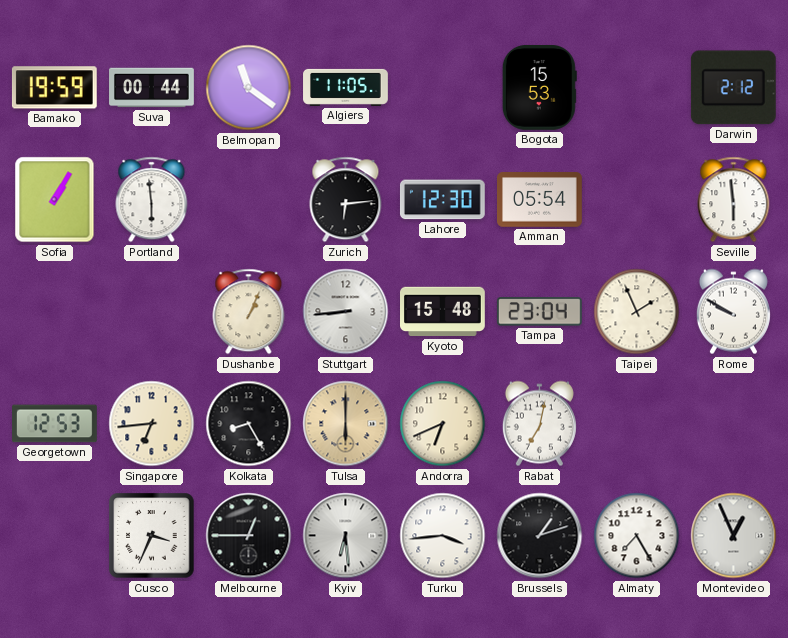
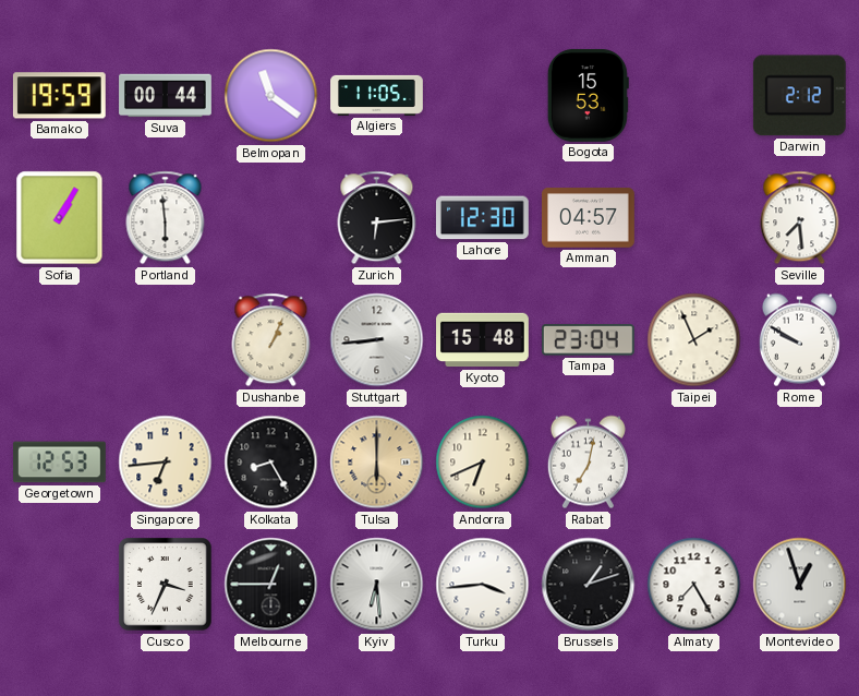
Amman: 05:54 -> 04:57
Seville: 5:59 -> 7:29
Montevideo: 12:56 -> 12:57
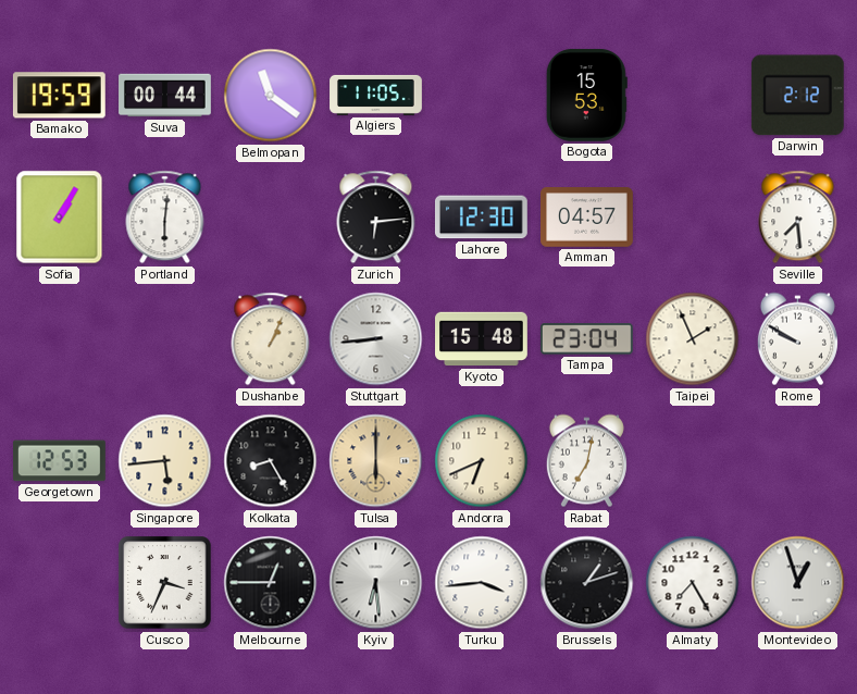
Portland: 5:59 -> 6:01
Singapore: 6:44 -> 5:44
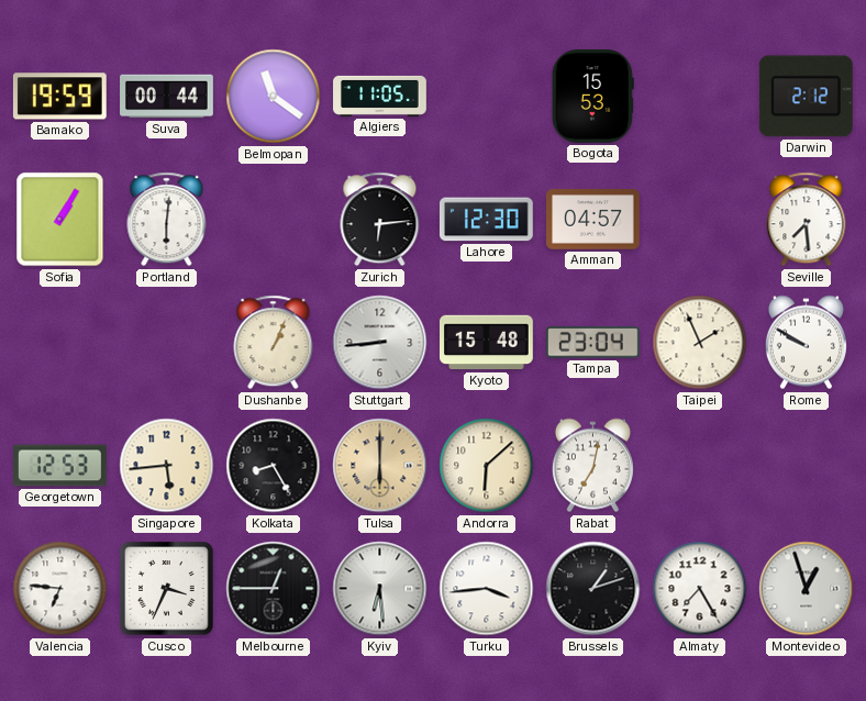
Andorra: 6:41 -> 6:08
Valencia: none -> 6:46
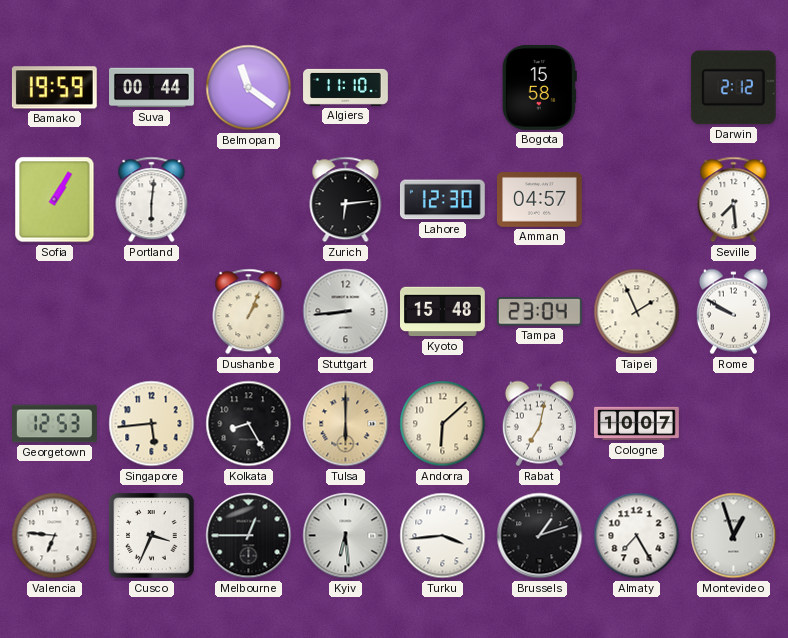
Algiers: 11:05 -> 11:10
Bogota: 15:53 -> 15:58
Cologne: none -> 10:07
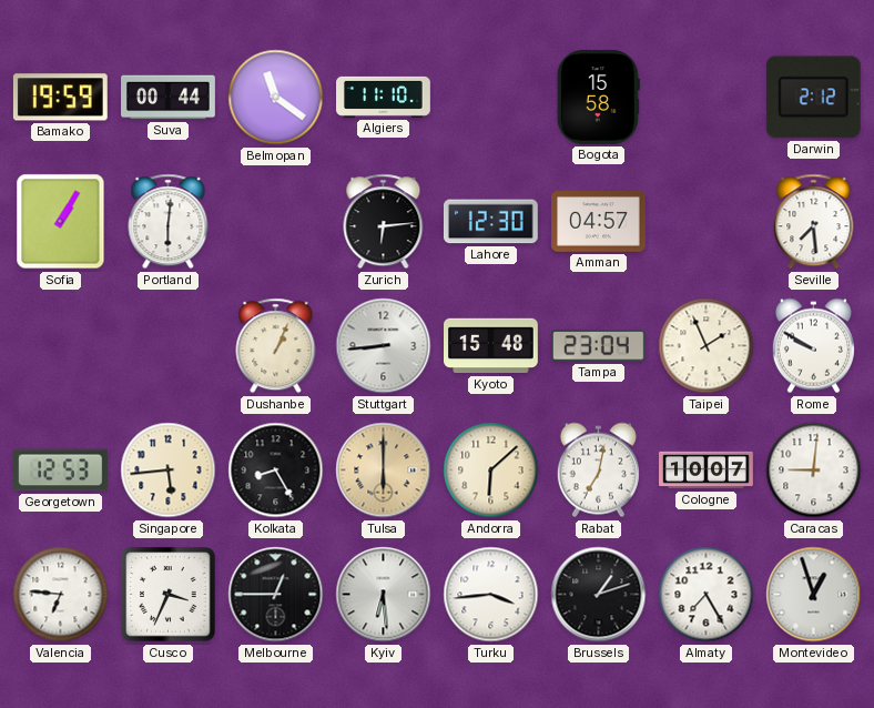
Caracas: none -> 9:01
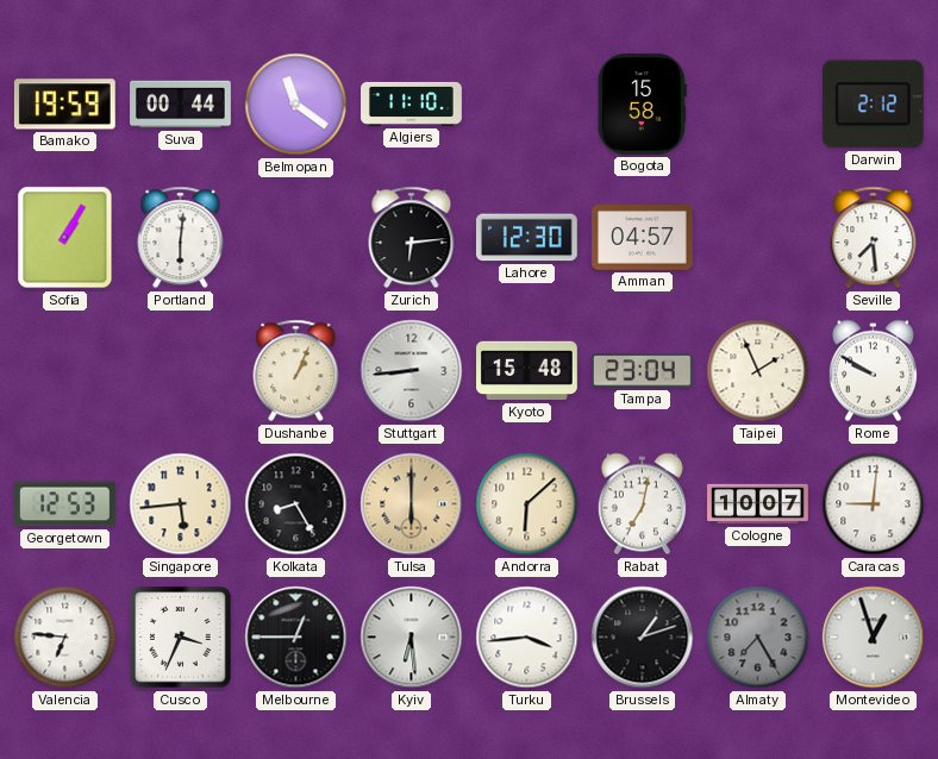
Almaty dial: white -> grey
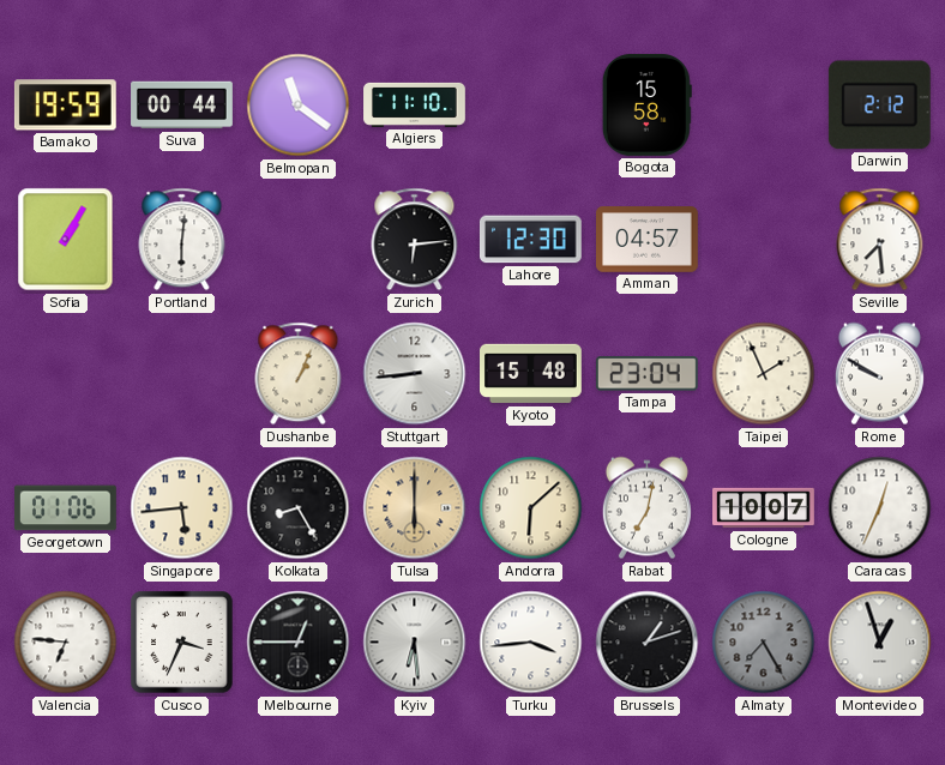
Georgetown: 12:53 -> 01:06
Caracas: 9:01 -> 12:34
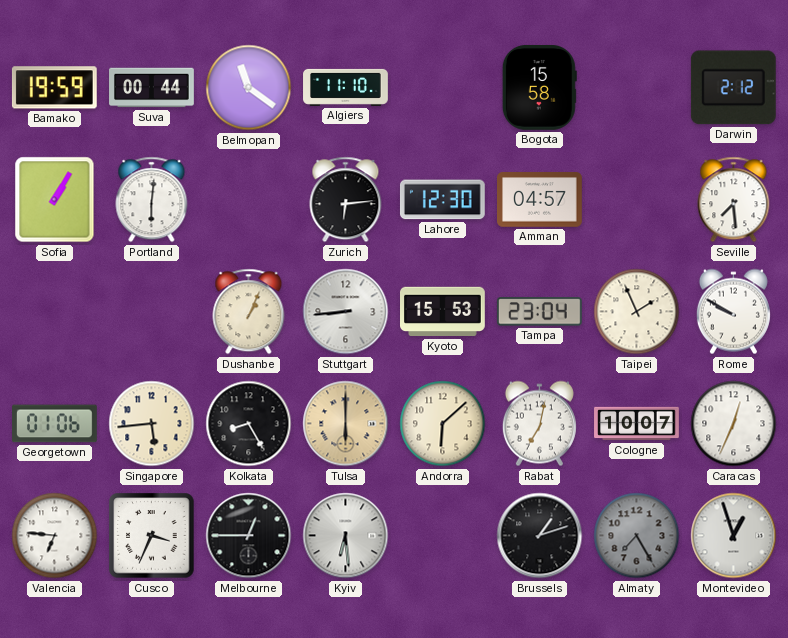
Kyoto: 15:48 -> 15:53
Turku: 3:44 -> none
